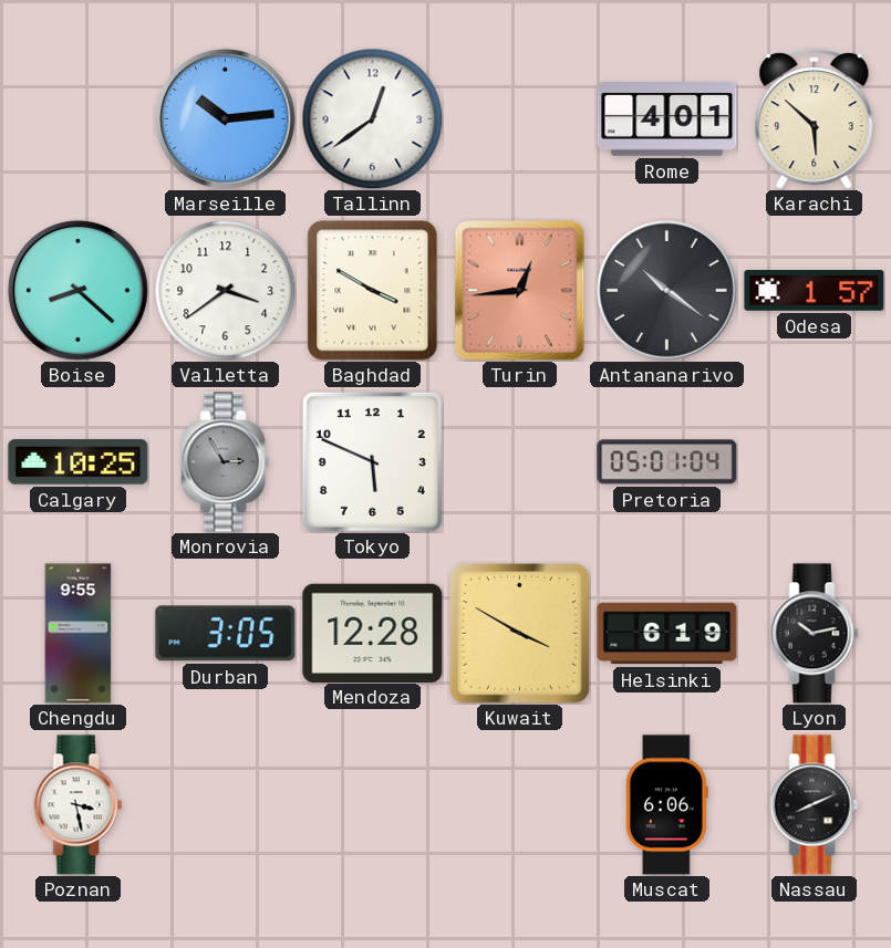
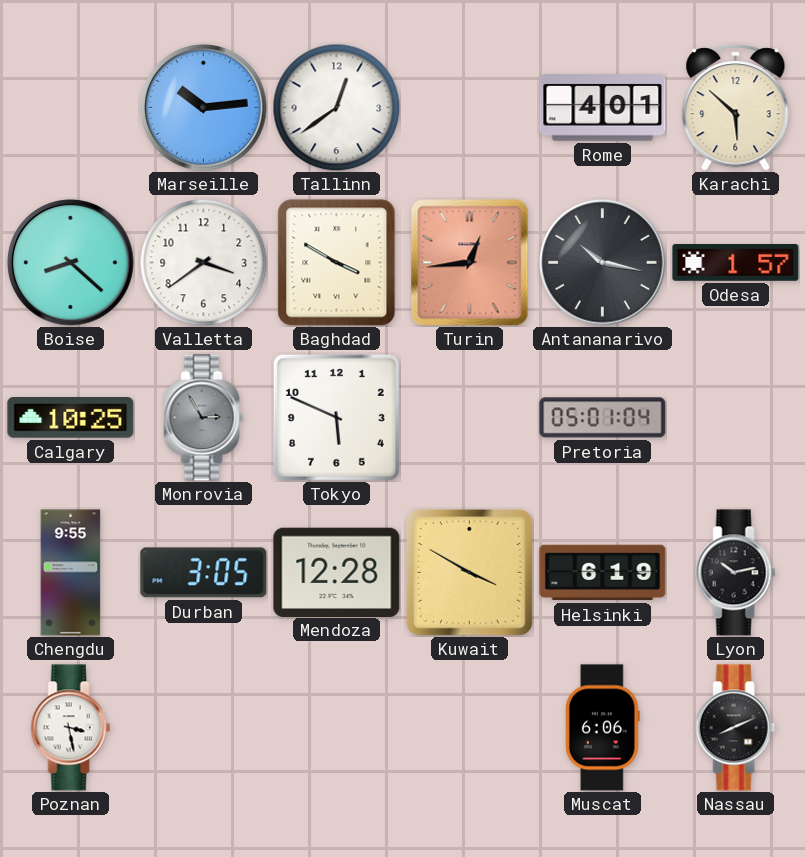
Antananarivo: 10:21 -> 10:17
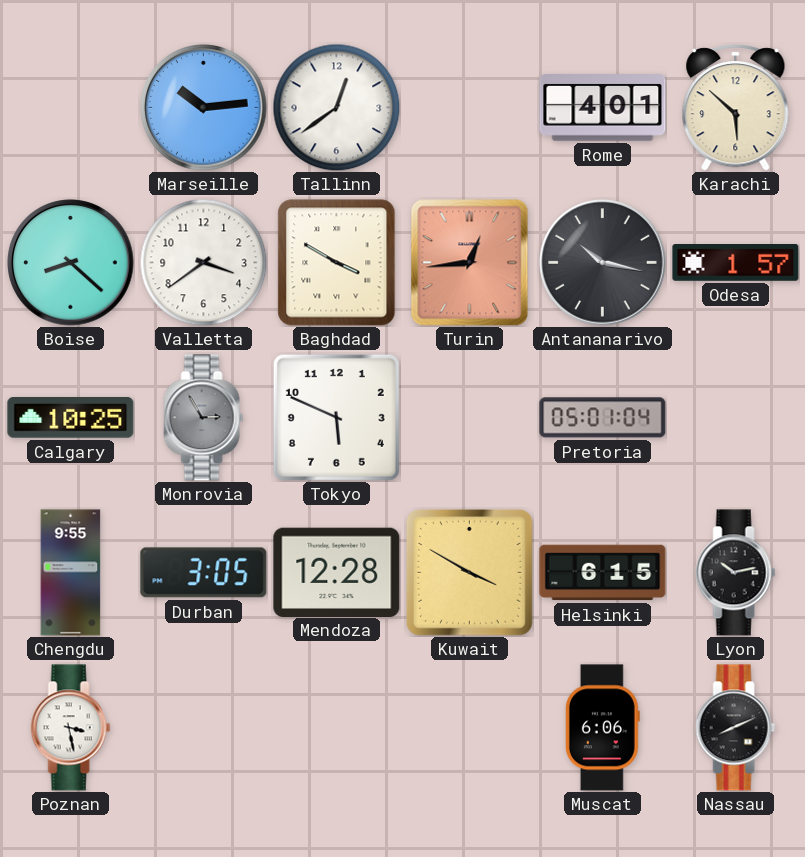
Helsinki: 6:19 -> 6:15
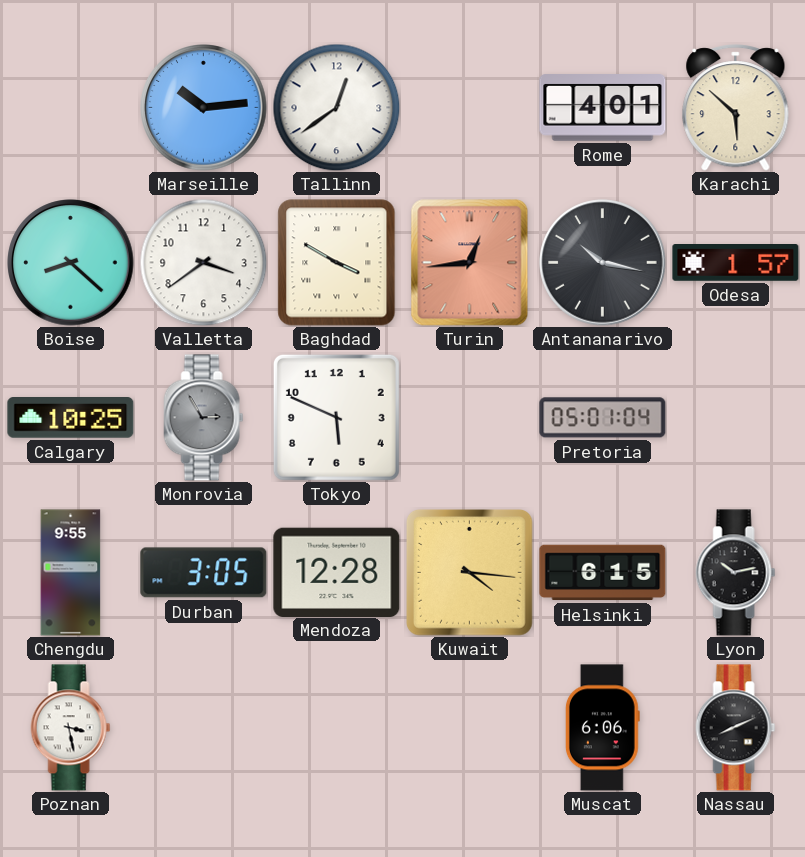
Kuwait: 3:50 -> 4:16
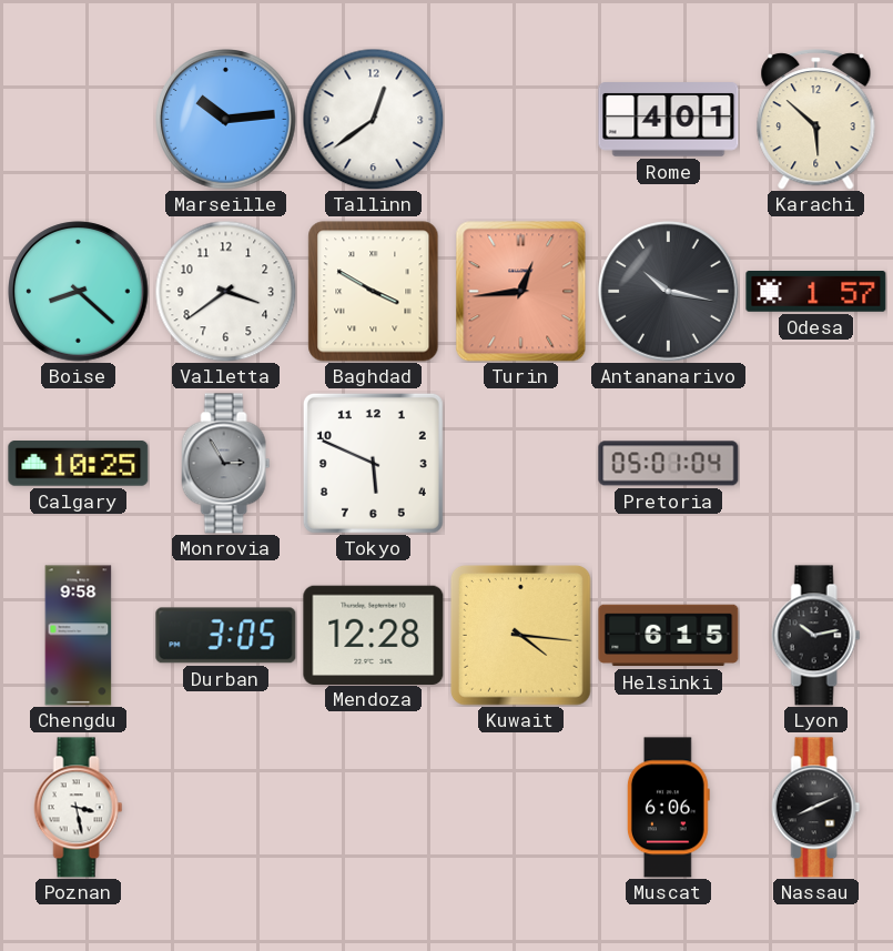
Chengdu: 9:55 -> 9:58
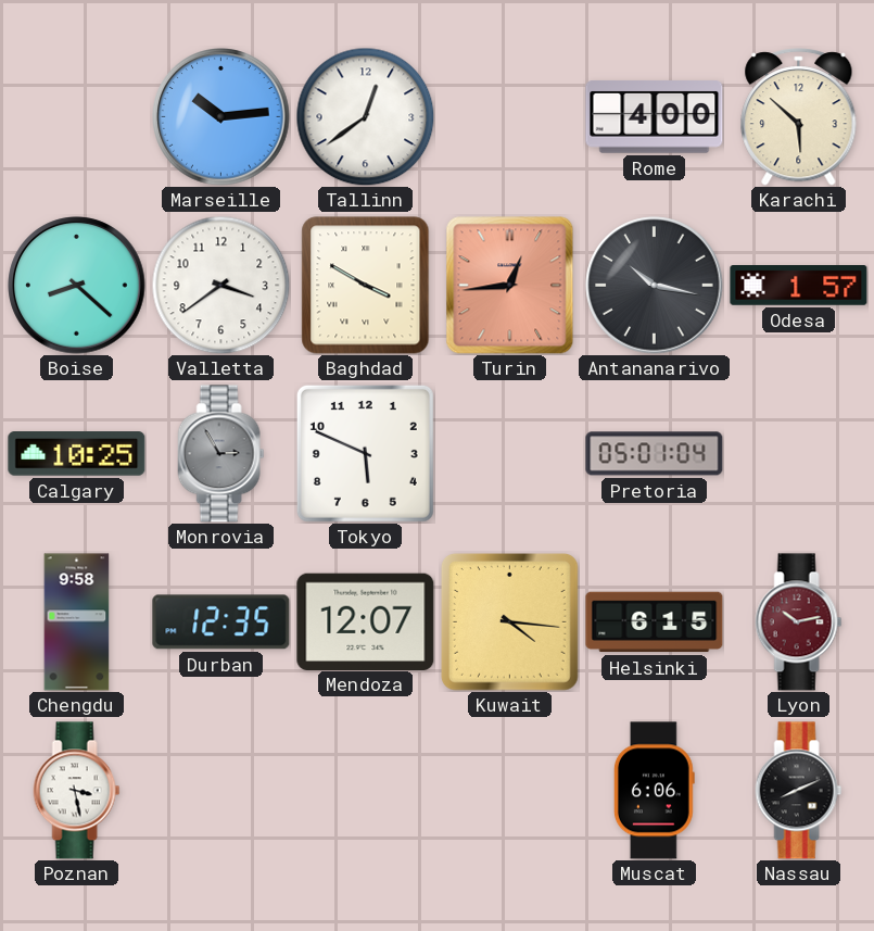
Rome: 4:01 -> 4:00
Durban: 3:05 -> 12:35
Mendoza: 12:28 -> 12:07
Lyon dial: black -> burgundy
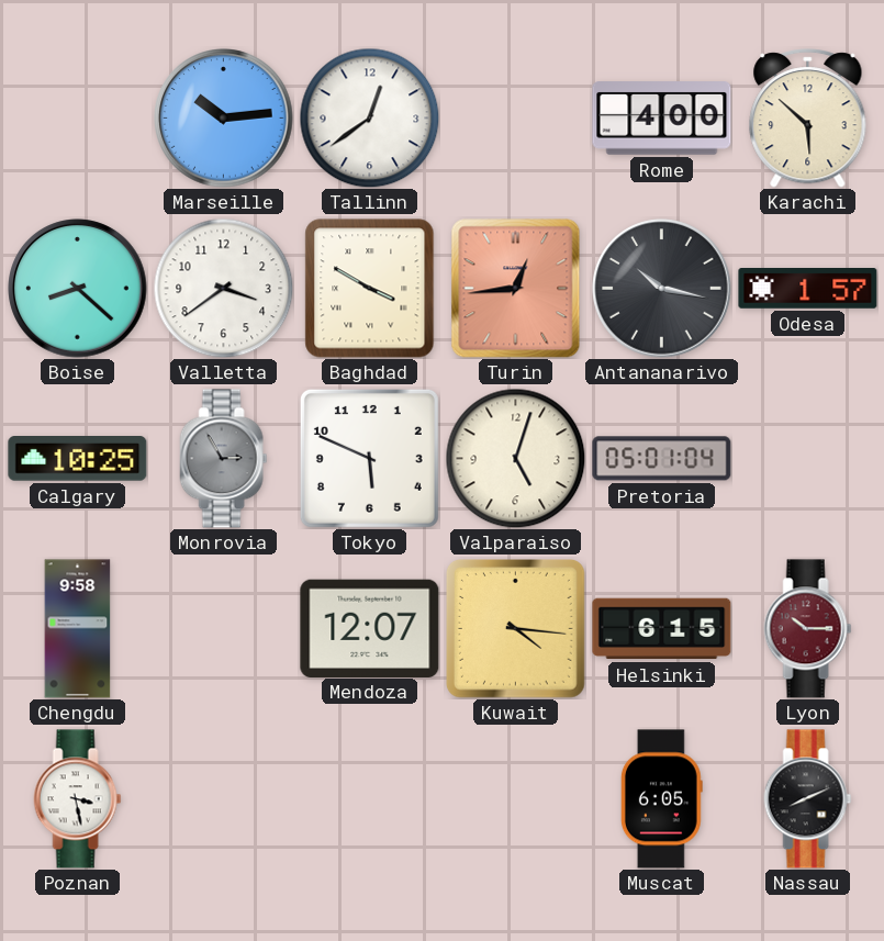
Valparaiso: none -> 5:03
Durban: 12:35 -> none
Lyon: 10:13 -> 10:15
Muscat: 6:06 -> 6:05
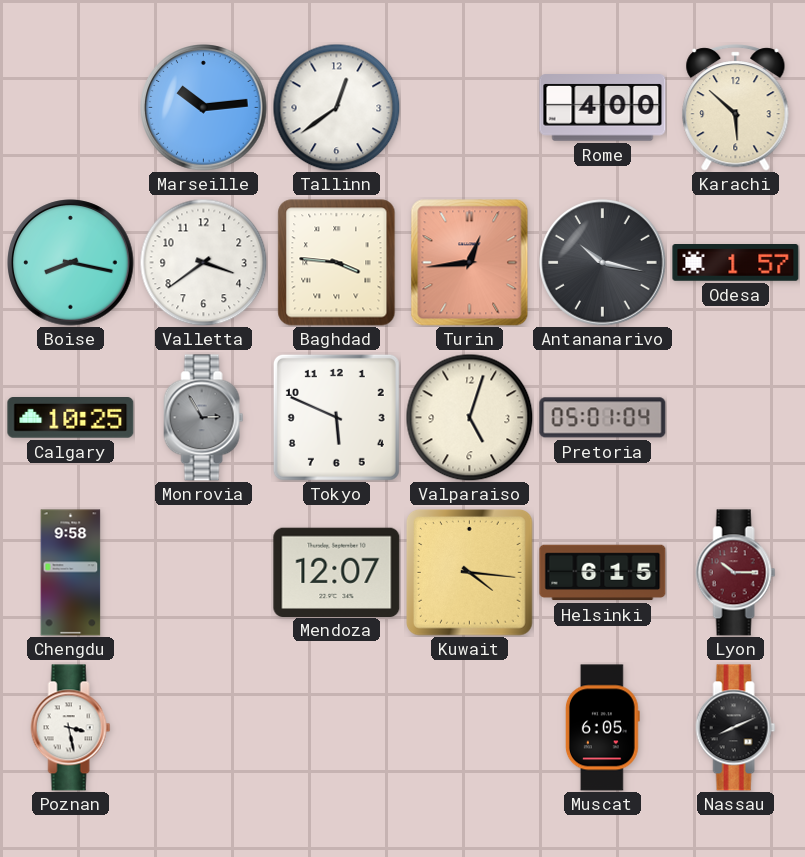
Boise: 8:22 -> 8:17
Baghdad: 3:50 -> 3:46
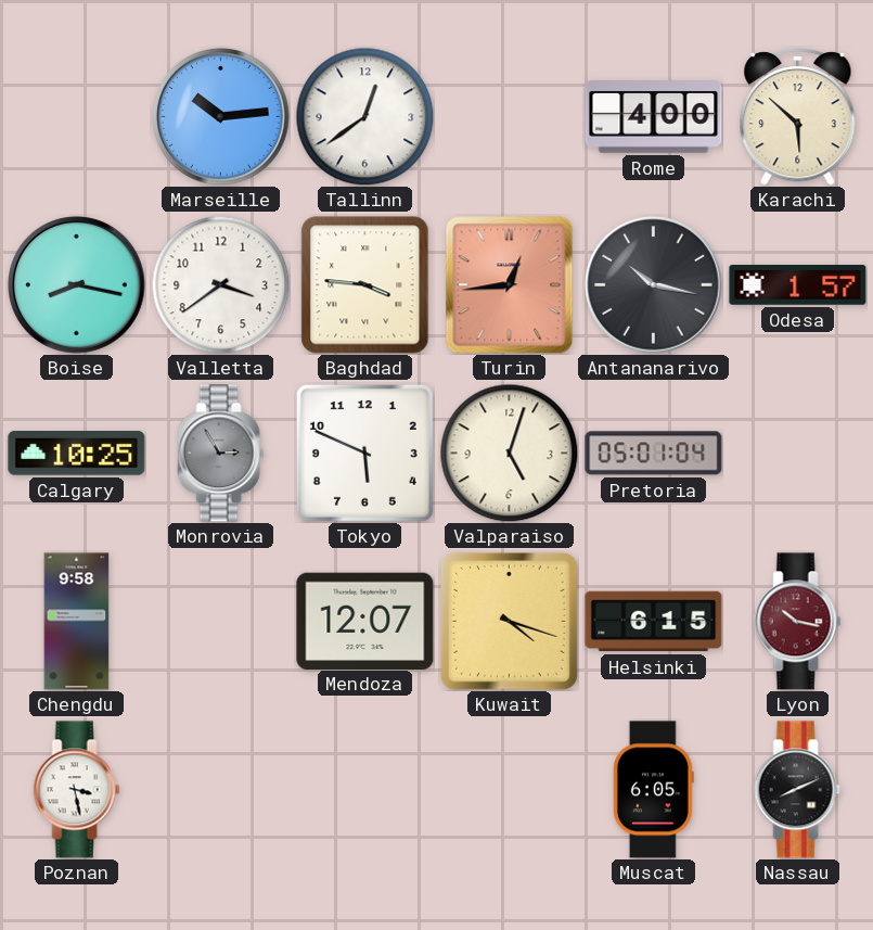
Kuwait: 4:16 -> 4:18
Lyon: 10:15 -> 10:17
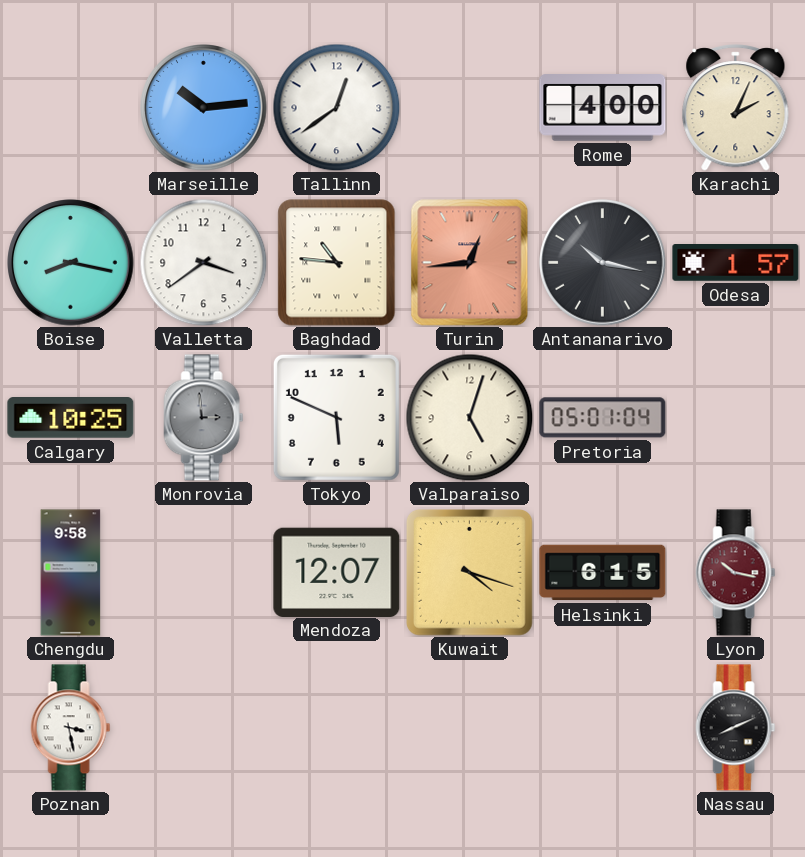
Karachi: 5:52 -> 2:04
Baghdad: 3:46 -> 10:46
Monrovia: 2:55 -> 2:59
Muscat: 6:05 -> none
